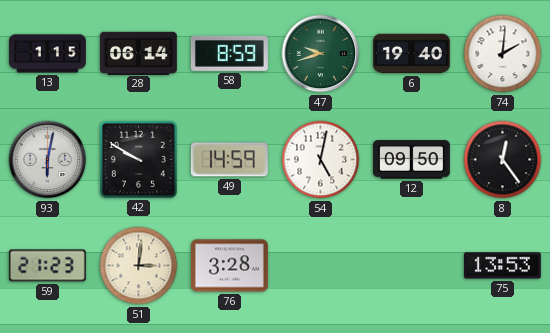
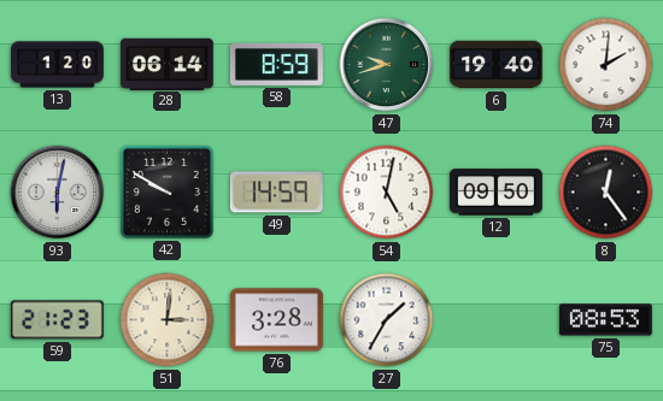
13: 1:15 -> 1:20
27: none -> 1:35
75: 13:53 -> 08:53
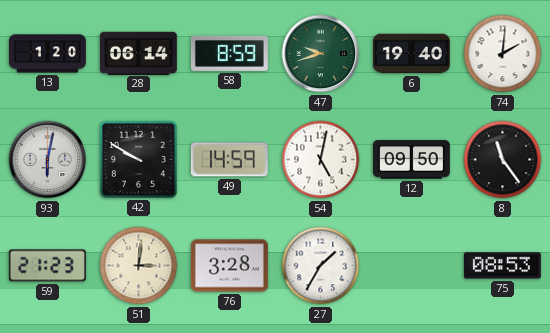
8: 12:24 -> 11:24
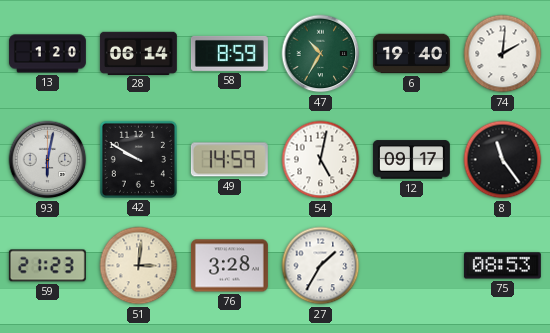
47: 9:42 -> 10:35
12: 09:50 -> 09:17
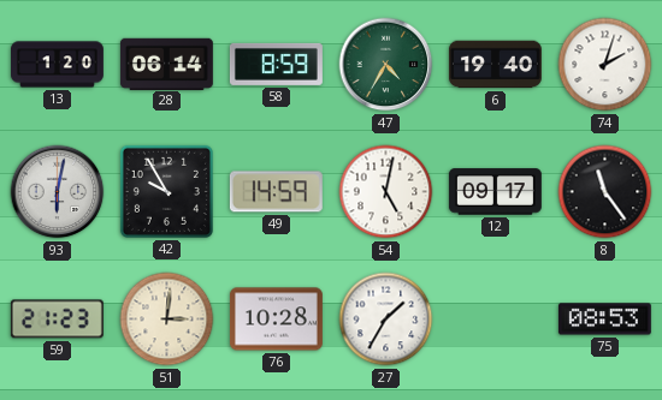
47: 10:35 -> 4:35
74: 2:01 -> 2:03
42: 9:50 -> 9:55
76: 3:28 -> 10:28
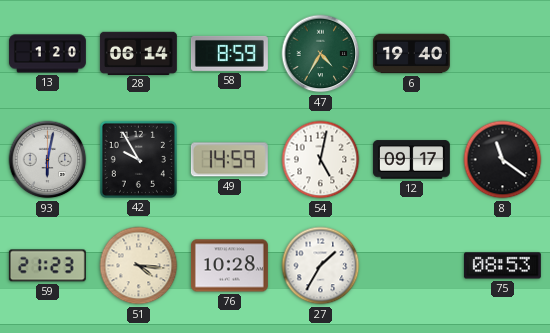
74: 2:03 -> none
8: 11:24 -> 11:21
51: 3:01 -> 4:16
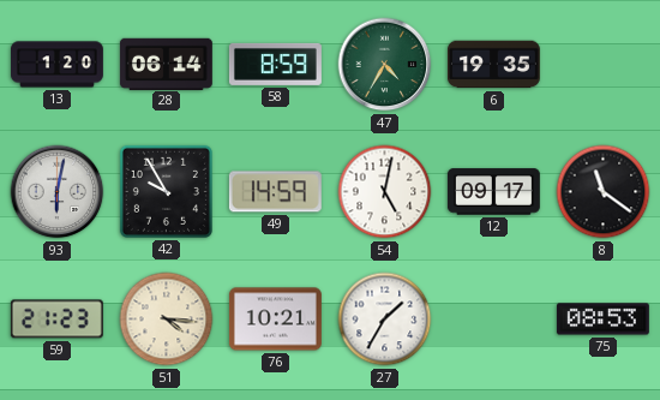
6: 19:40 -> 19:35
76: 10:28 -> 10:21
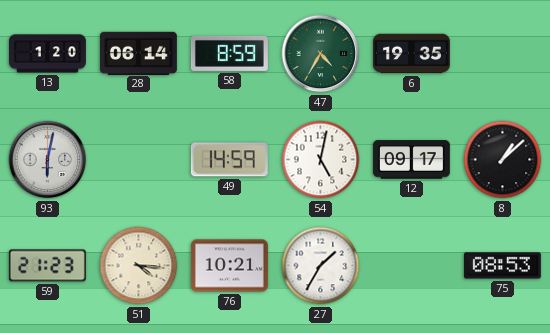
42: 9:55 -> none
8: 11:21 -> 1:08
